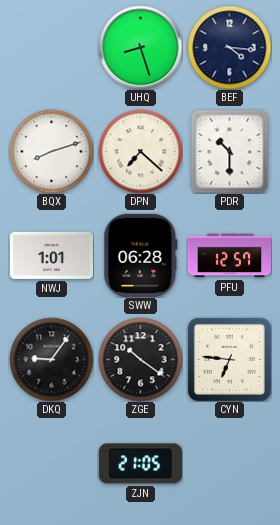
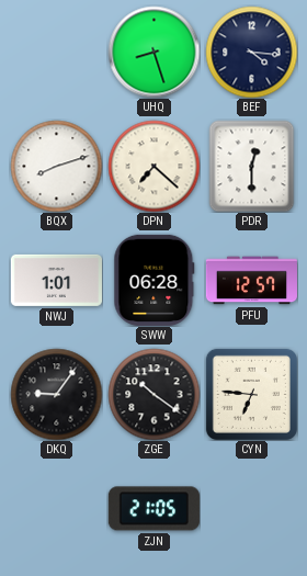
PDR: 10:30 -> 12:30
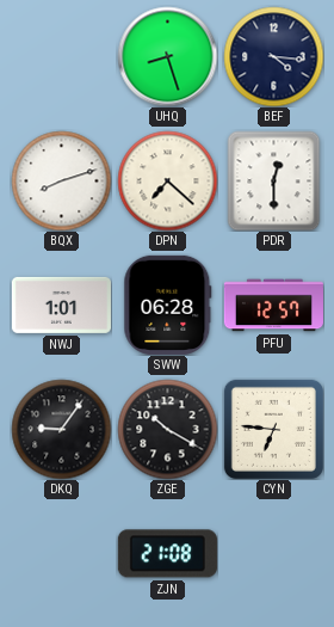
ZGE: 10:21 -> 10:20
ZJN: 21:05 -> 21:08
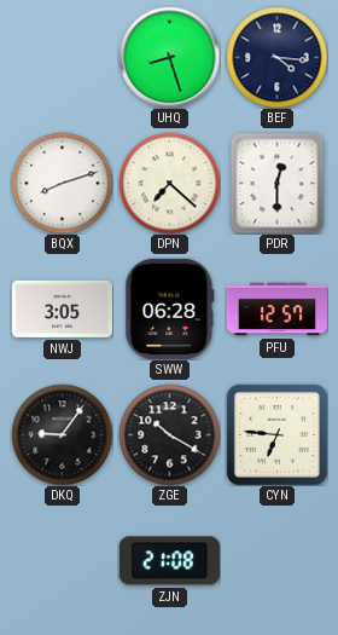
NWJ: 1:01 -> 3:05
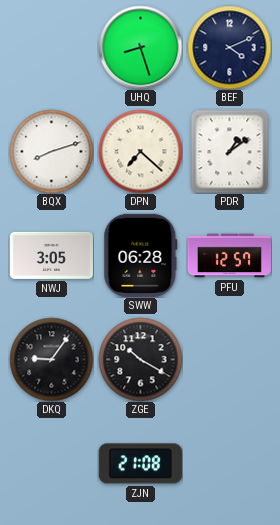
BEF: 4:16 -> 4:11
PDR: 12:30 -> 1:09
CYN: 6:46 -> none
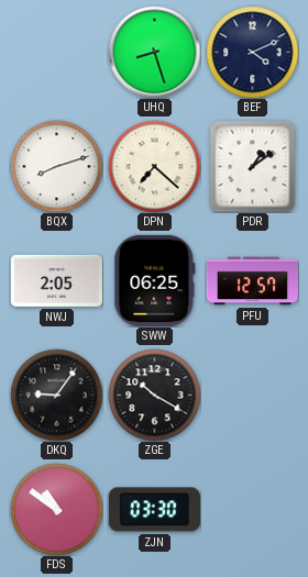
NWJ: 3:05 -> 2:05
SWW: 06:28 -> 06:25
FDS: none -> 10:51
ZJN: 21:08 -> 03:30
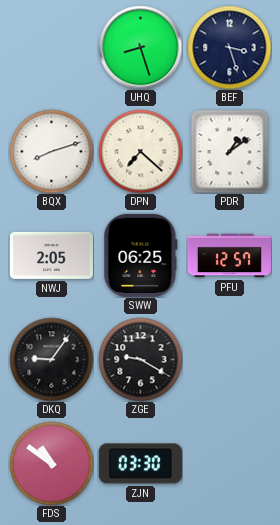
BEF: 4:11 -> 3:27
ZGE: 10:20 -> 9:20
